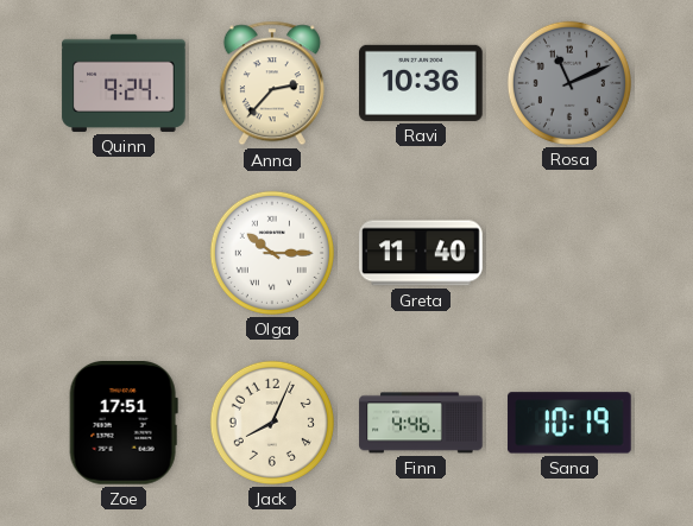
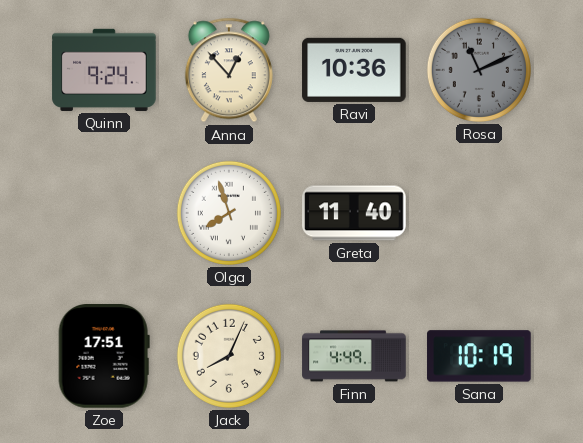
Anna: 2:37 -> 12:53
Olga: 10:15 -> 7:57
Finn: 4:46 -> 4:49
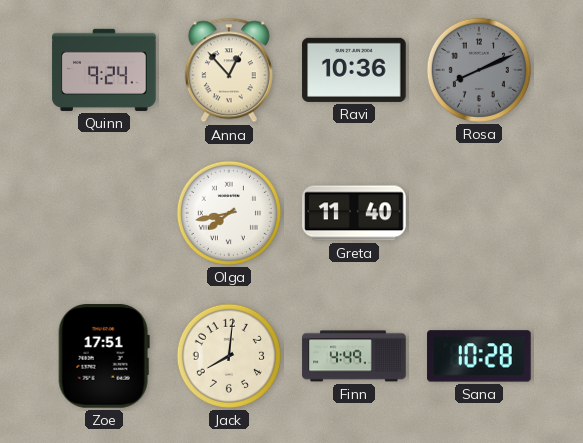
Rosa: 11:11 -> 8:11
Olga: 7:57 -> 7:43
Jack: 8:04 -> 8:01
Sana: 10:19 -> 10:28
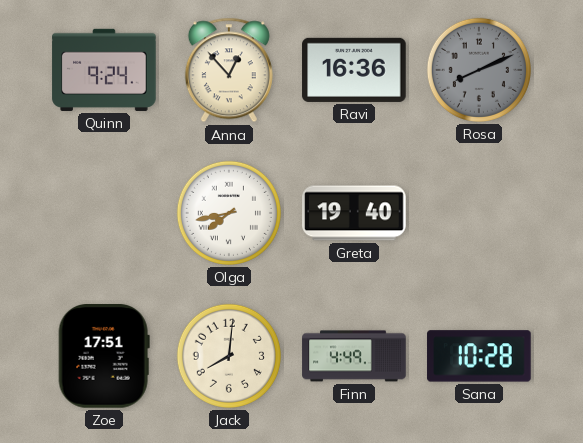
Ravi: 10:36 -> 16:36
Greta: 11:40 -> 19:40
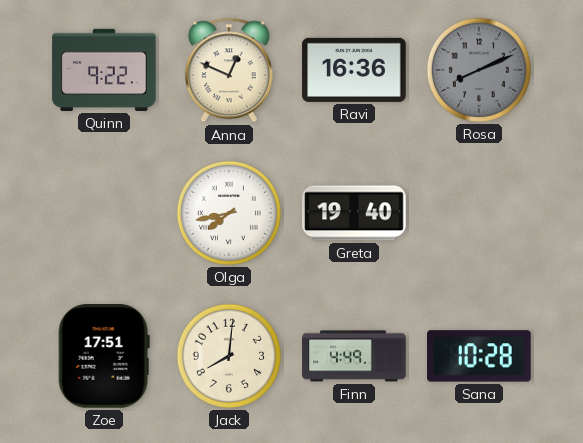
Quinn: 9:24 -> 9:22
Anna: 12:53 -> 12:49
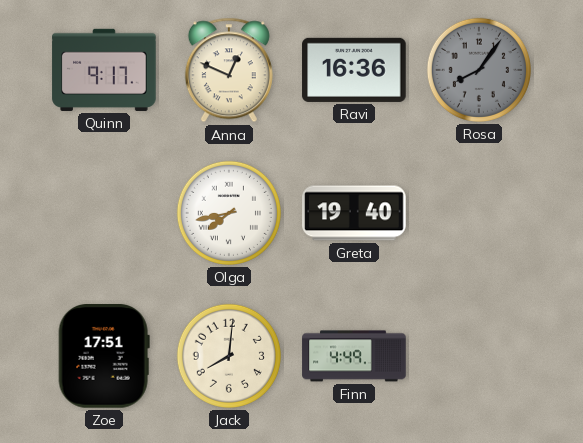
Quinn: 9:22 -> 9:17
Rosa: 8:11 -> 8:06
Sana: 10:28 -> none
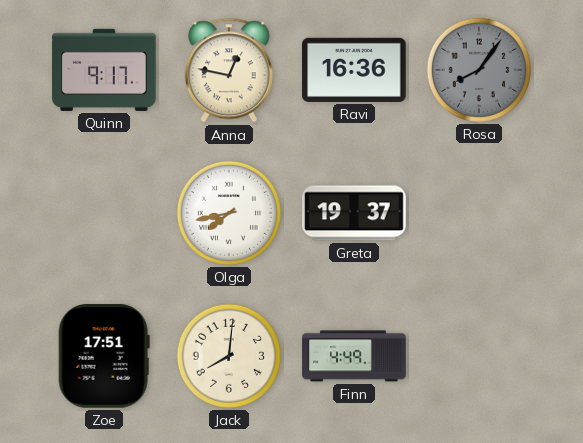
Anna: 12:49 -> 12:47
Greta: 19:40 -> 19:37
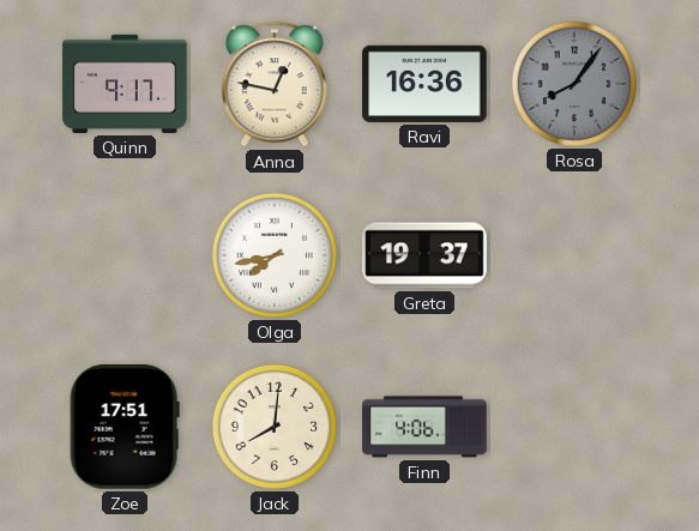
Finn: 4:49 -> 4:06
